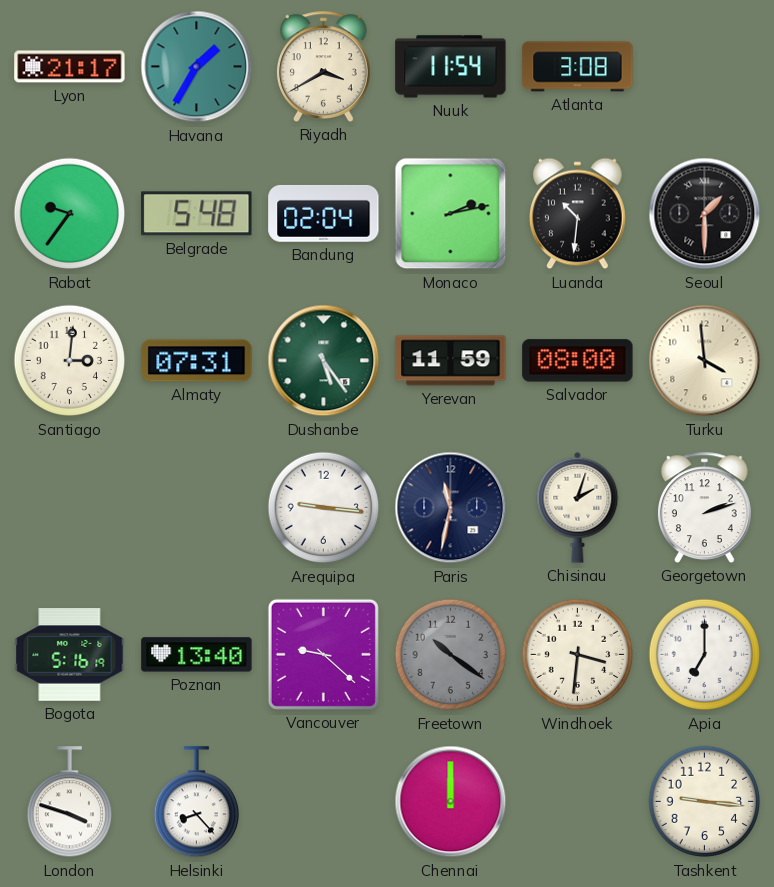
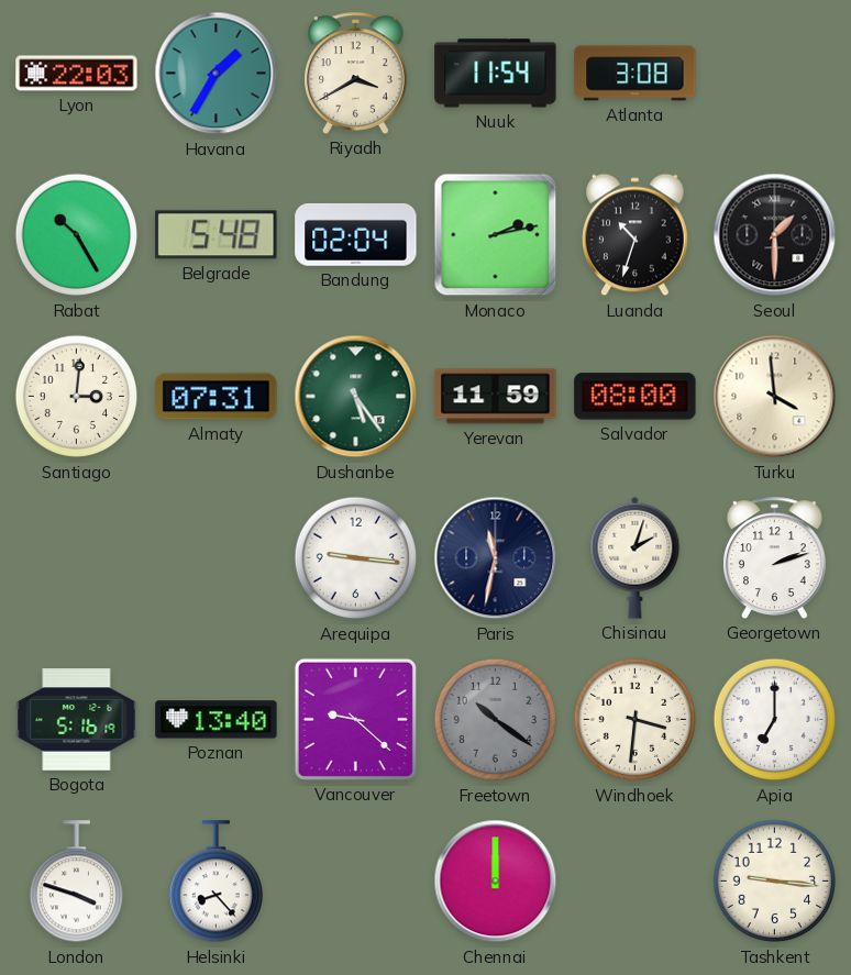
Lyon: 21:17 -> 22:03
Rabat: 9:36 -> 10:25
Luanda: 10:31 -> 10:33
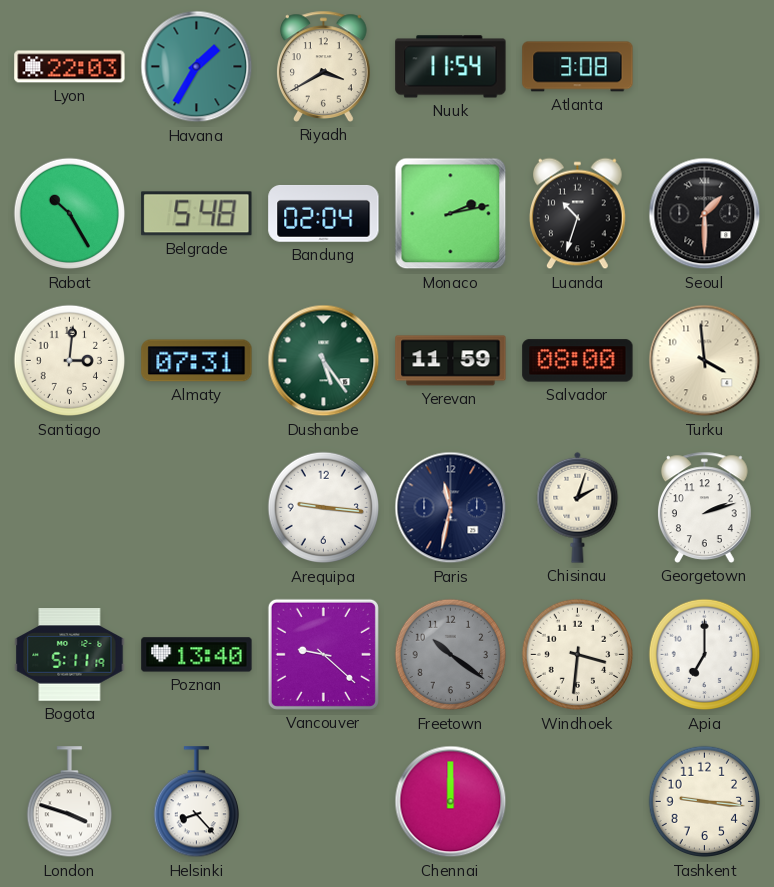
Bogota: 5:16 -> 5:11
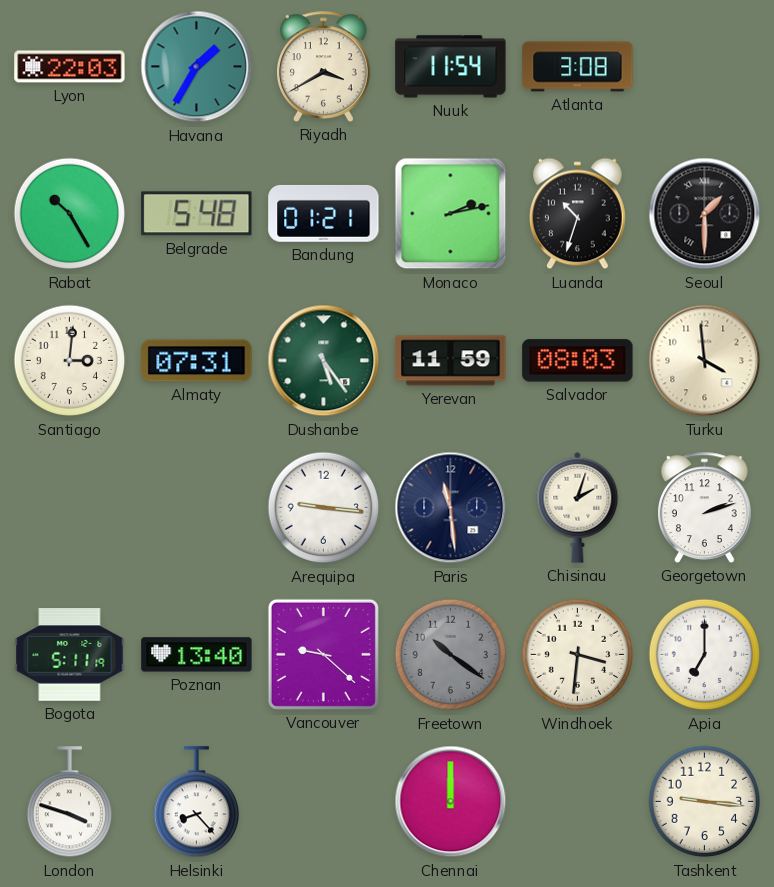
Bandung: 02:04 -> 01:21
Salvador: 08:00 -> 08:03
Paris: 11:32 -> 11:29
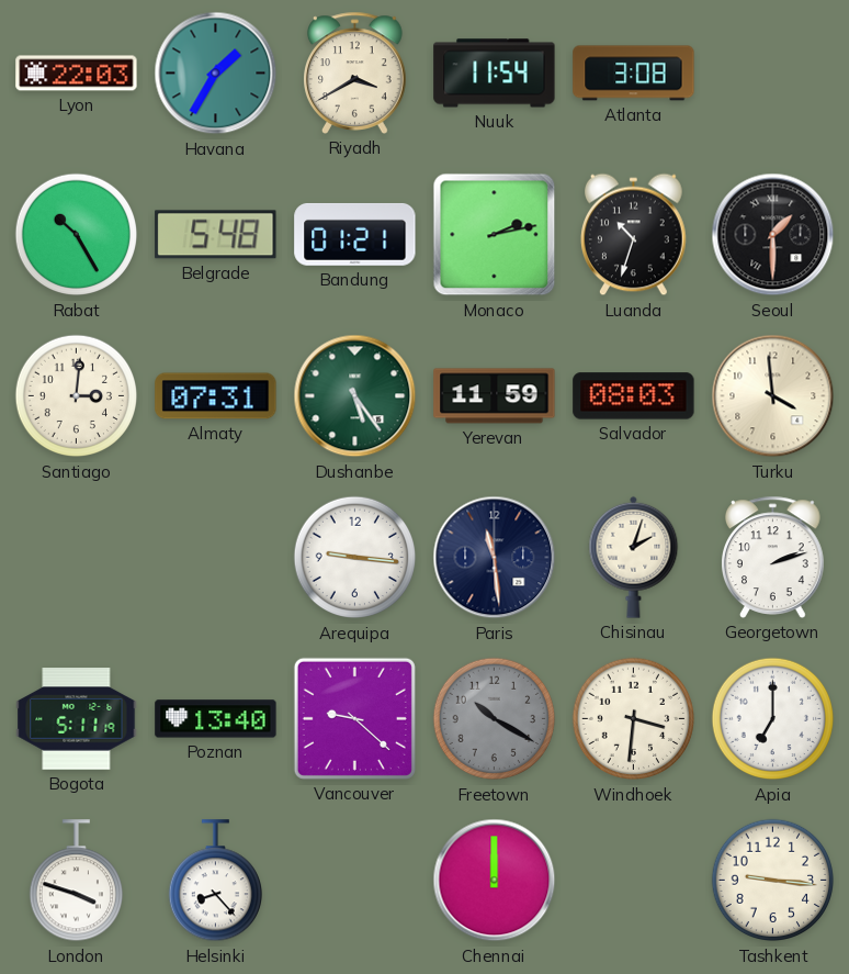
Freetown: 10:21 -> 10:20
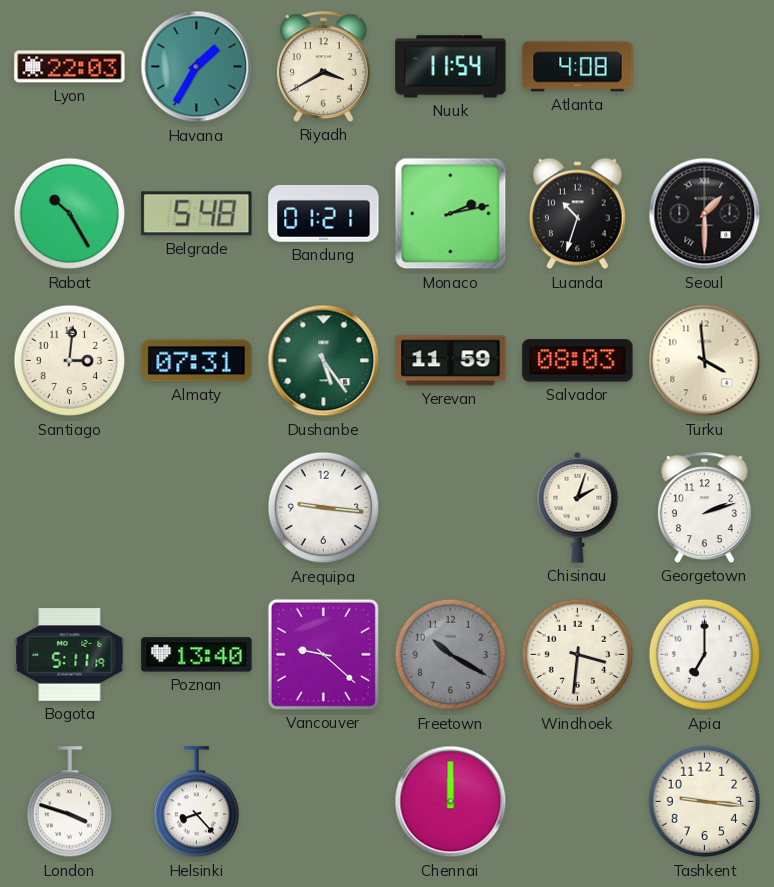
Atlanta: 3:08 -> 4:08
Paris: 11:29 -> none
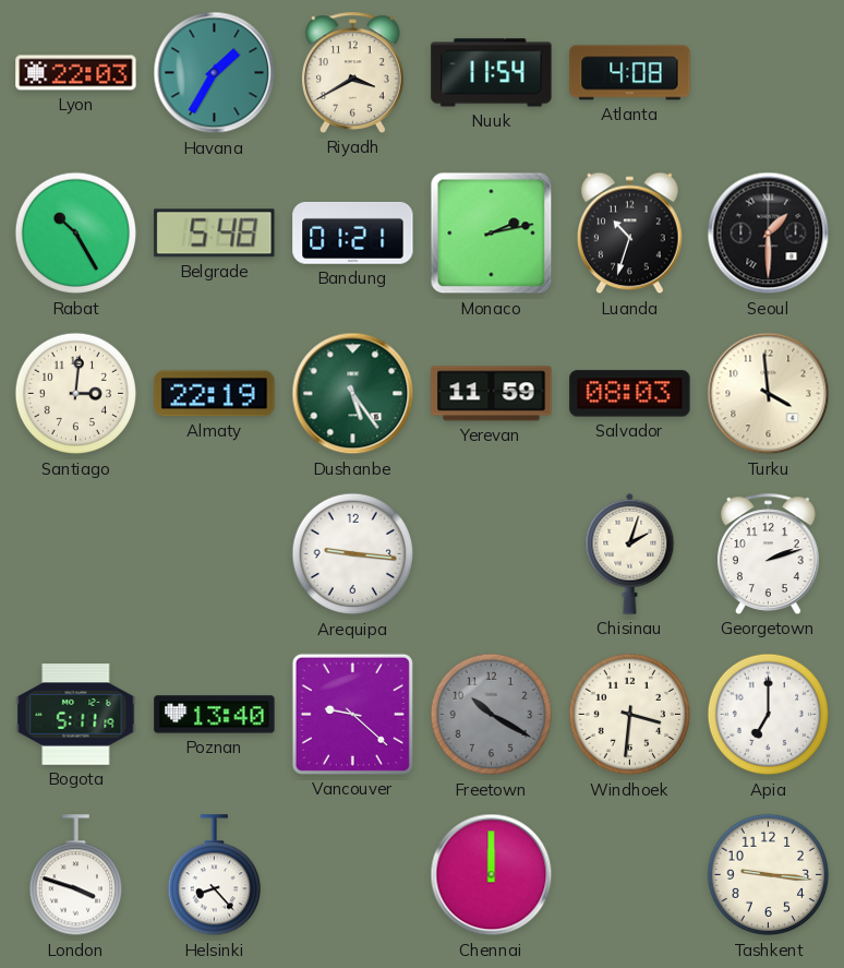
Almaty: 07:31 -> 22:19
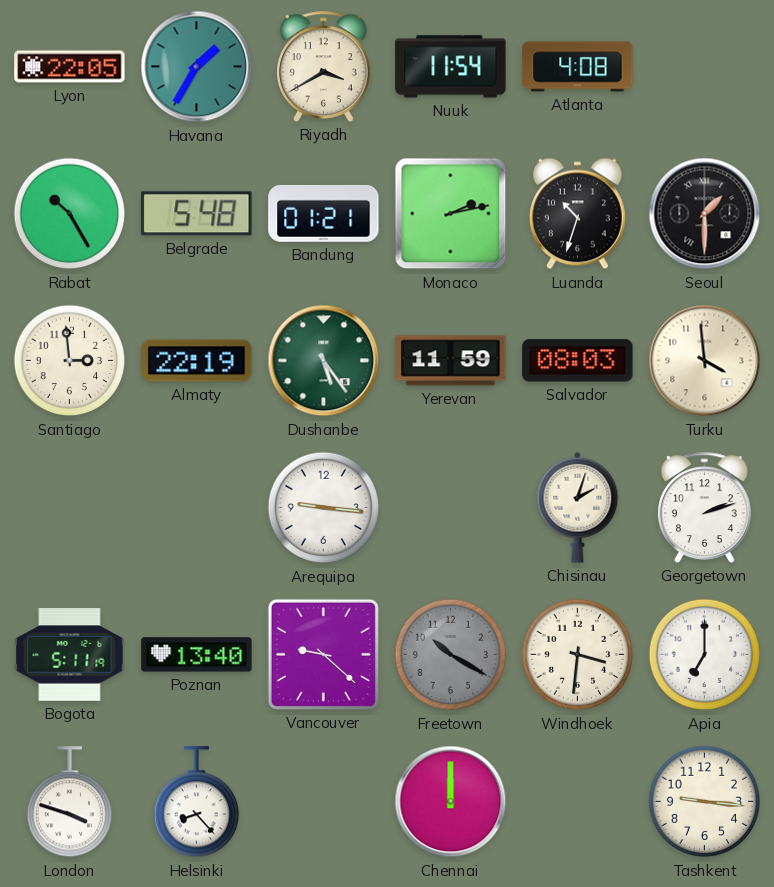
Lyon: 22:03 -> 22:05
Santiago: 3:01 -> 2:59
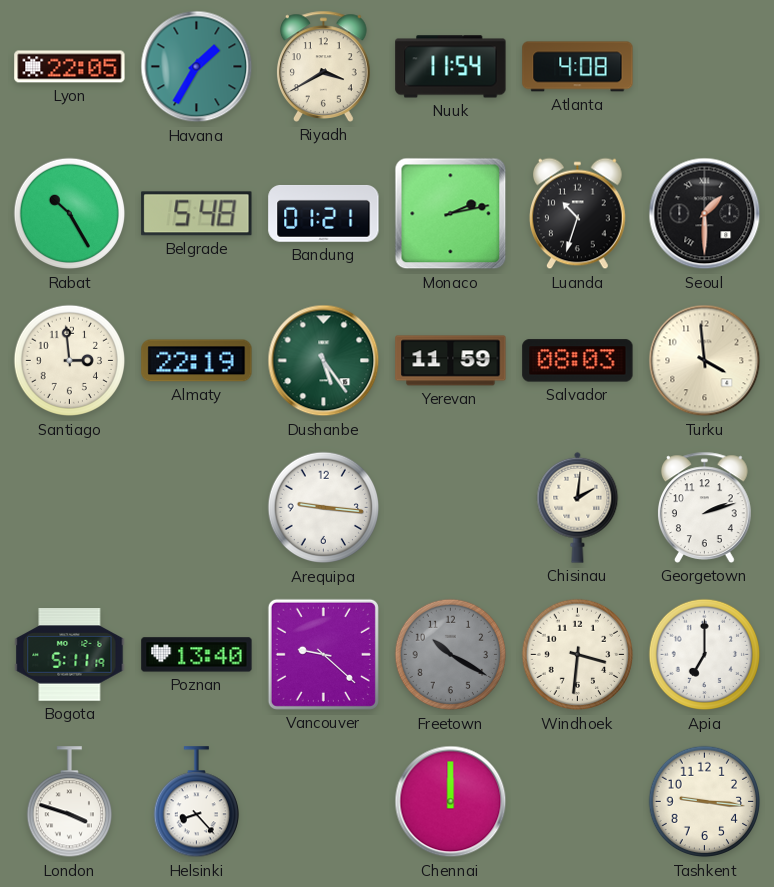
Chisinau: 2:03 -> 2:01
